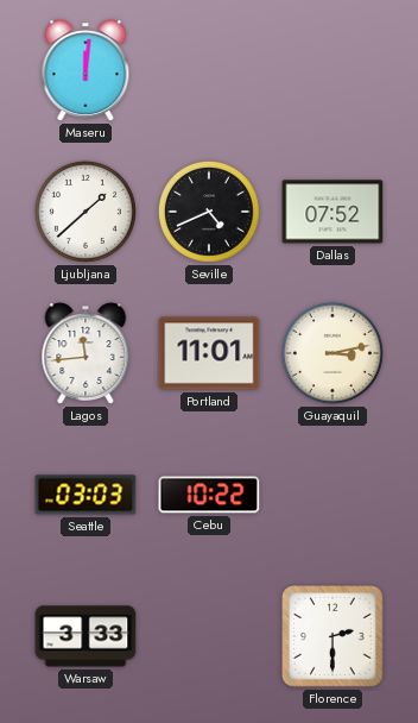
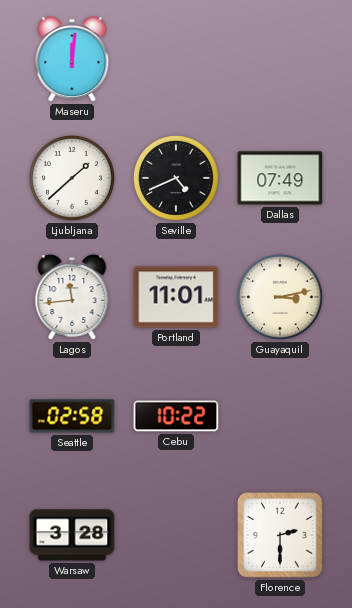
Dallas: 07:52 -> 07:49
Seattle: 03:03 -> 02:58
Warsaw: 3:33 -> 3:28
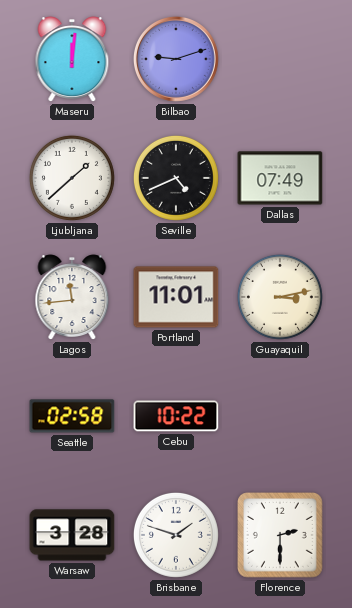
Bilbao: none -> 9:12
Brisbane: none -> 1:48
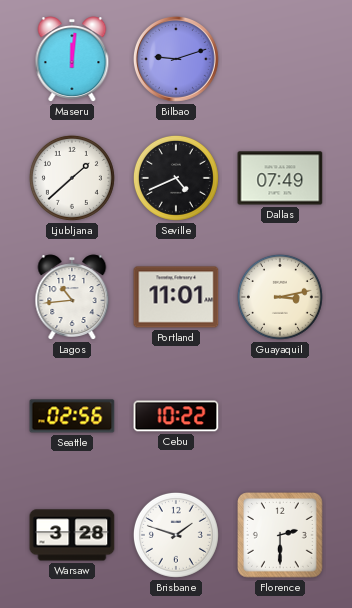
Lagos: 11:44 -> 10:44
Seattle: 02:58 -> 02:56
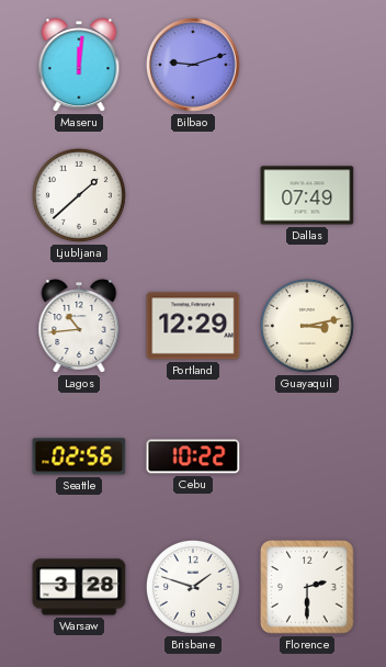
Seville: 4:41 -> none
Portland: 11:01 -> 12:29
